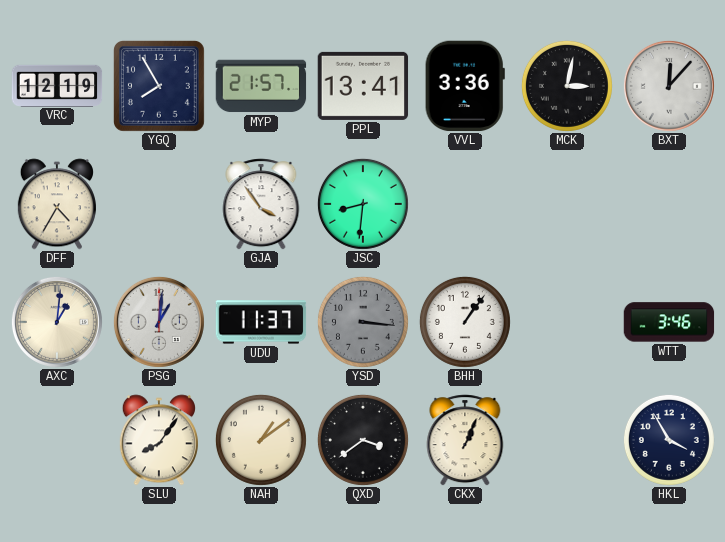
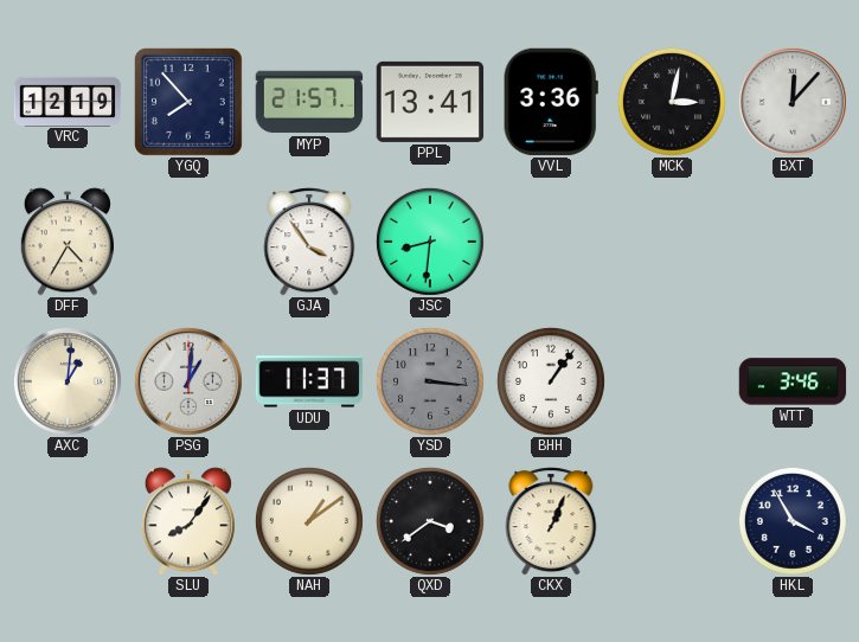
YGQ: 7:55 -> 7:53
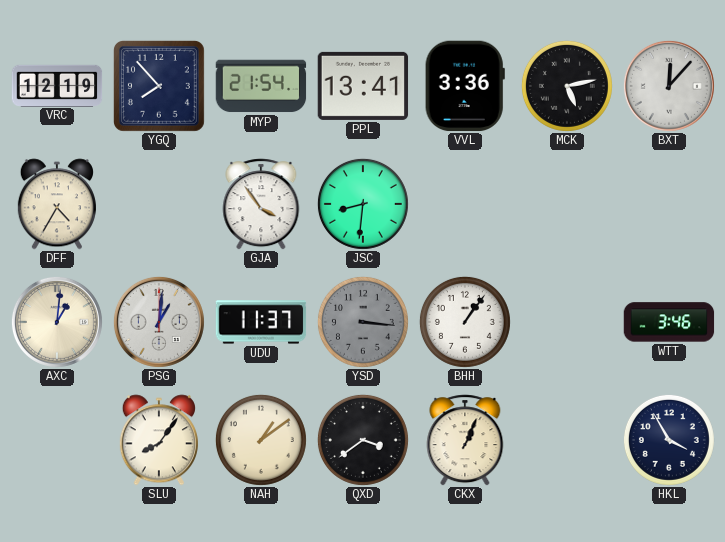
MYP: 21:57 -> 21:54
MCK: 3:02 -> 5:13
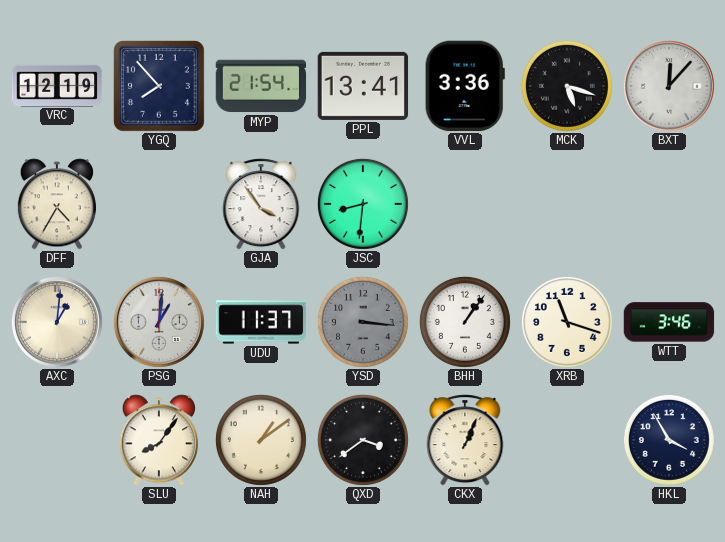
MCK: 5:13 -> 5:18
XRB: none -> 11:18
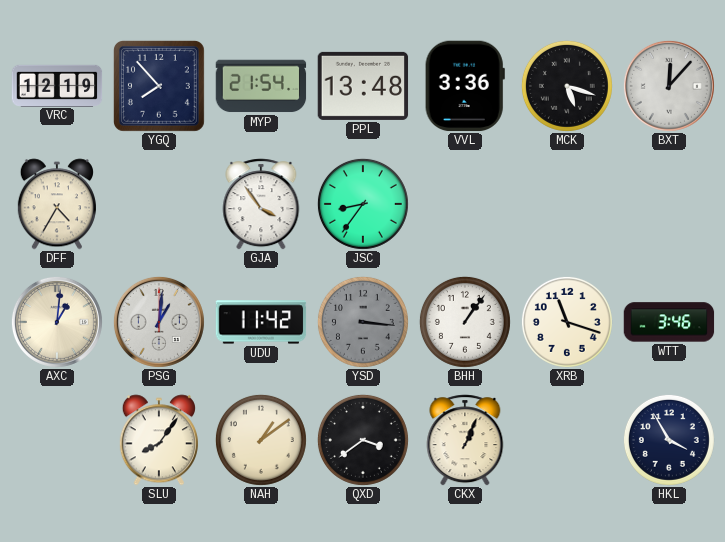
PPL: 13:41 -> 13:48
JSC: 8:31 -> 8:36
UDU: 11:37 -> 11:42
